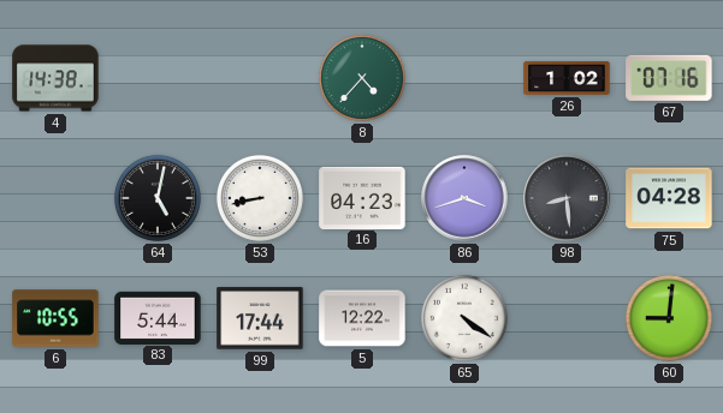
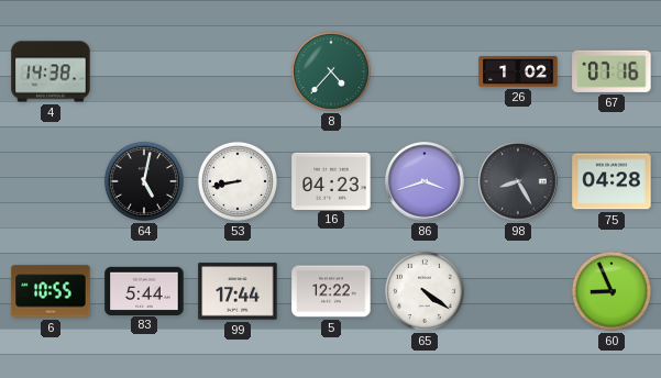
98: 8:29 -> 8:25
60: 9:01 -> 8:56
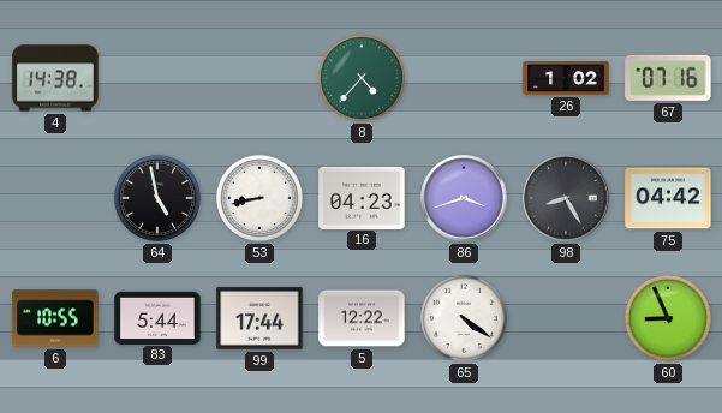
64: 5:02 -> 4:58
75: 04:28 -> 04:42
